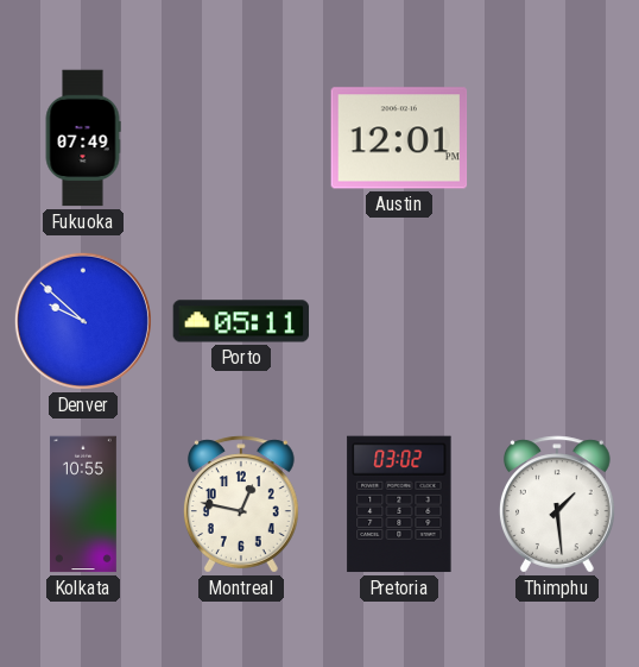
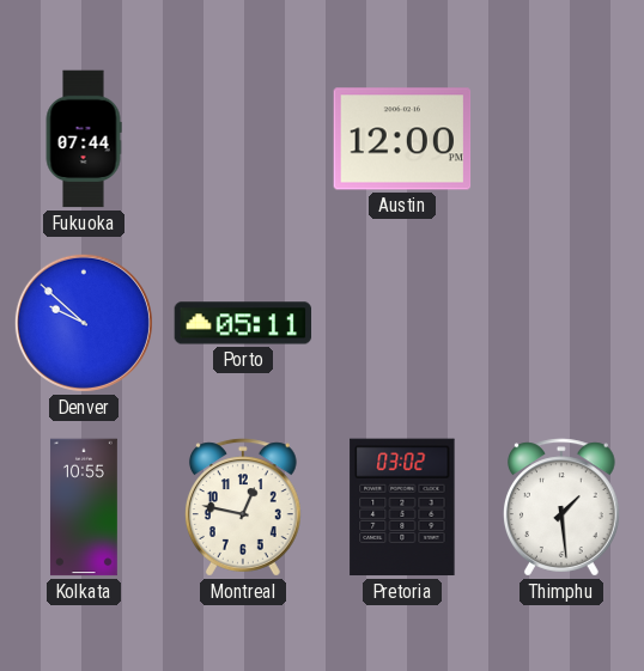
Fukuoka: 07:49 -> 07:44
Austin: 12:01 -> 12:00
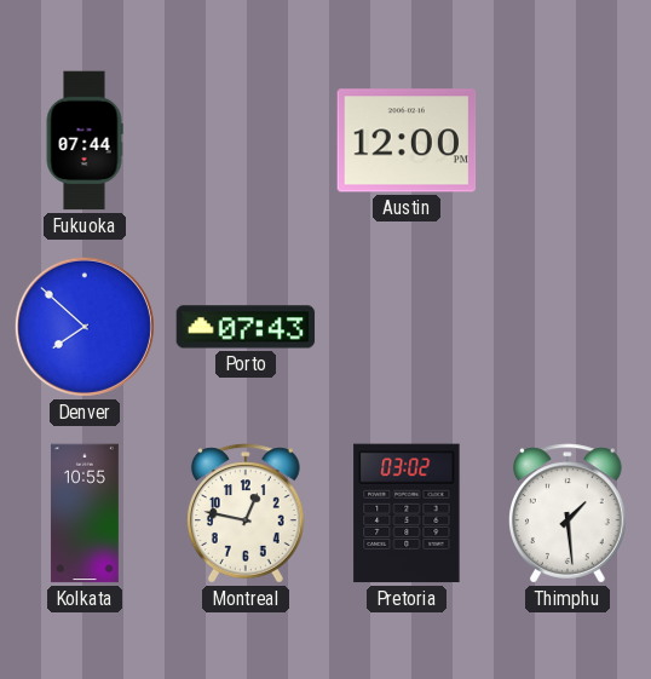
Denver: 9:52 -> 7:52
Porto: 05:11 -> 07:43
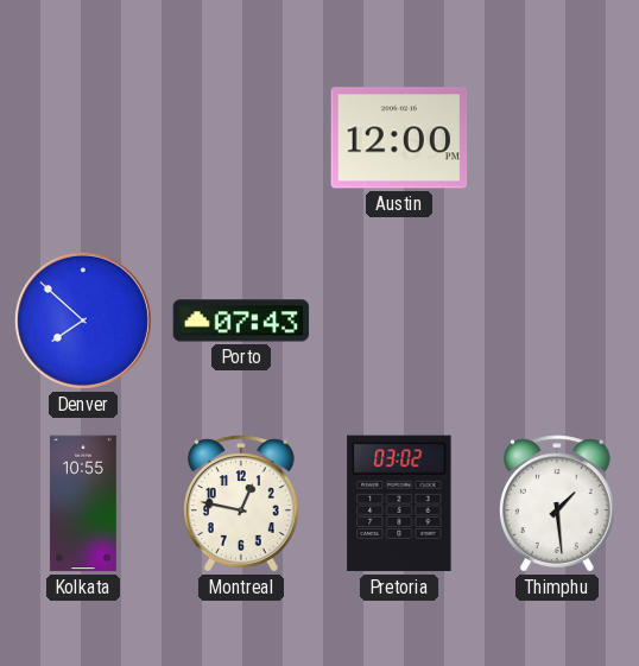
Fukuoka: 07:44 -> none
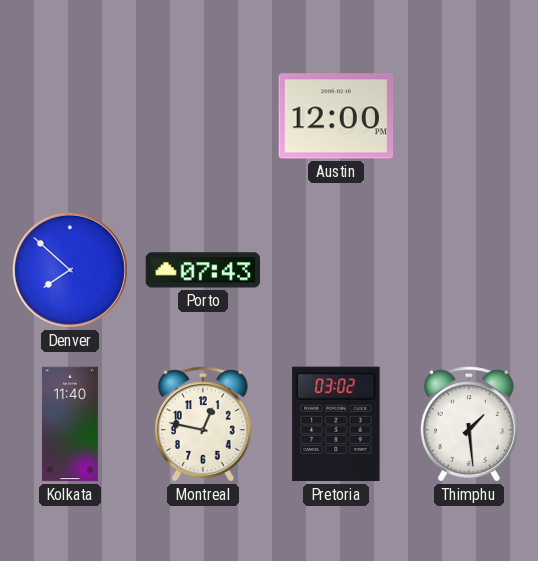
Kolkata: 10:55 -> 11:40
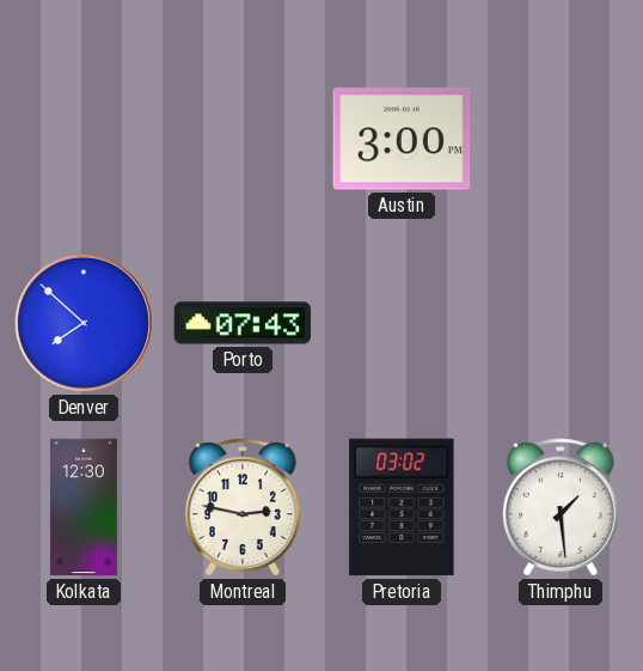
Austin: 12:00 -> 3:00
Kolkata: 11:40 -> 12:30
Montreal: 12:47 -> 2:47
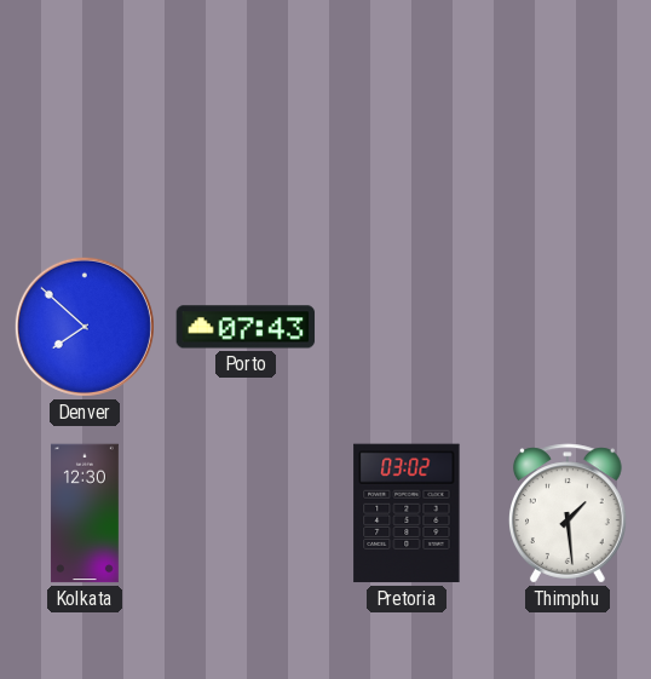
Austin: 3:00 -> none
Montreal: 2:47 -> none
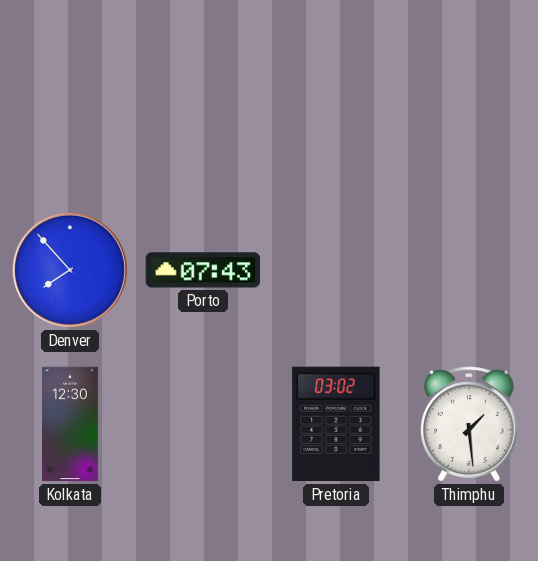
Denver: 7:52 -> 7:53
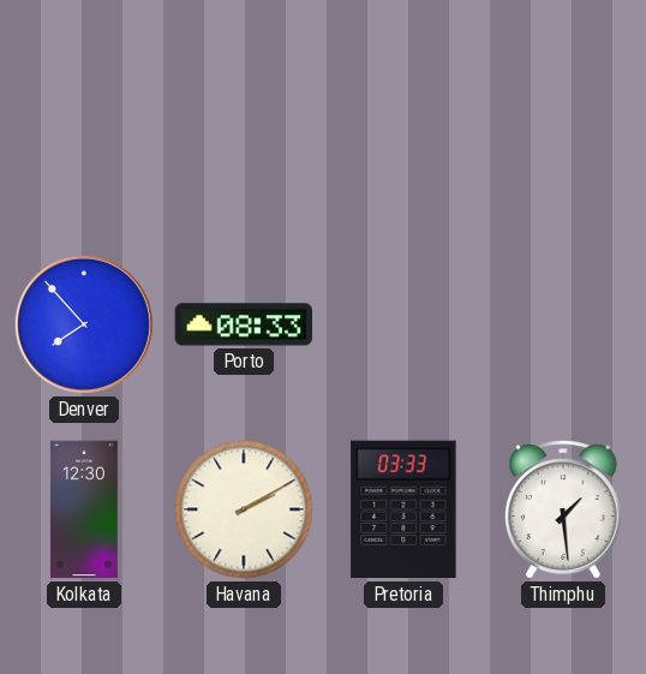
Porto: 07:43 -> 08:33
Havana: none -> 2:10
Pretoria: 03:02 -> 03:33
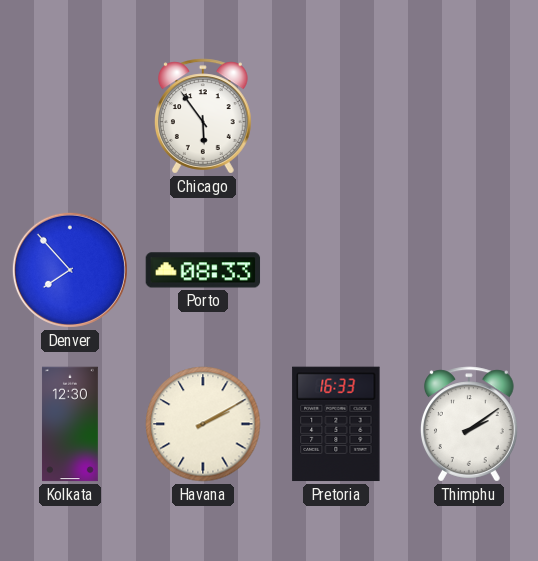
Chicago: none -> 5:54
Pretoria: 03:33 -> 16:33
Thimphu: 1:29 -> 2:09
